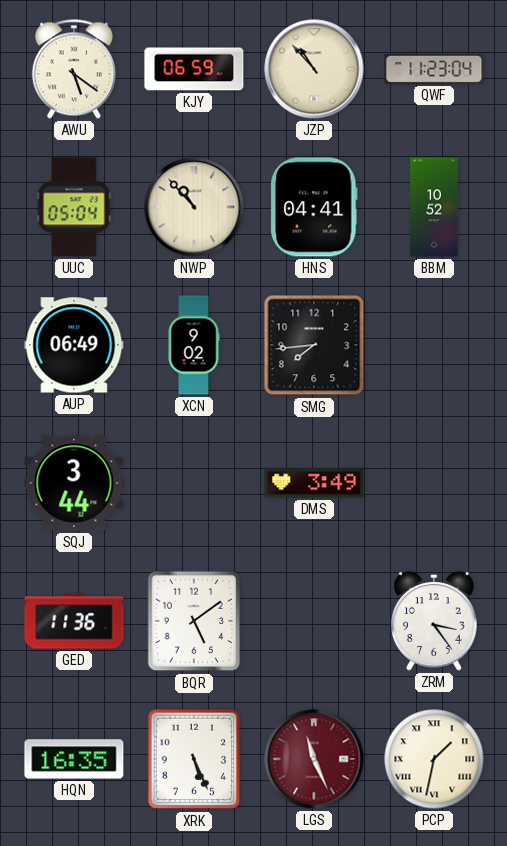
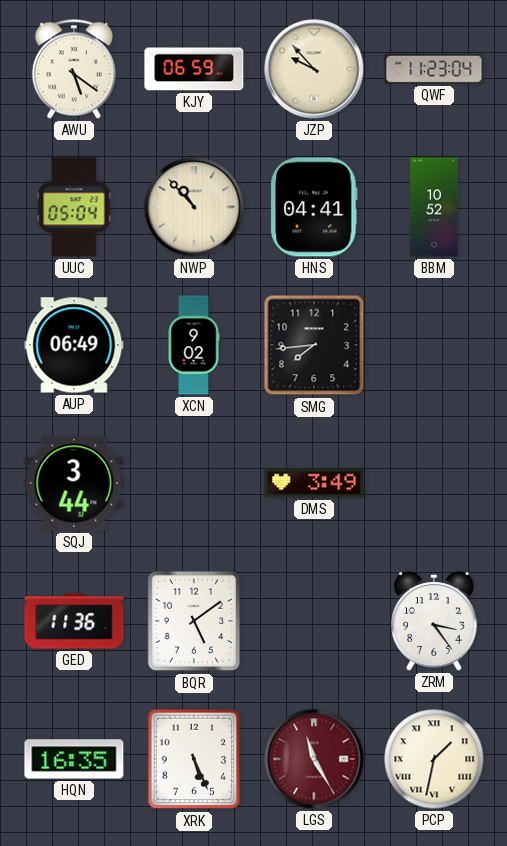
JZP: 10:53 -> 9:53
LGS: 11:26 -> 11:25
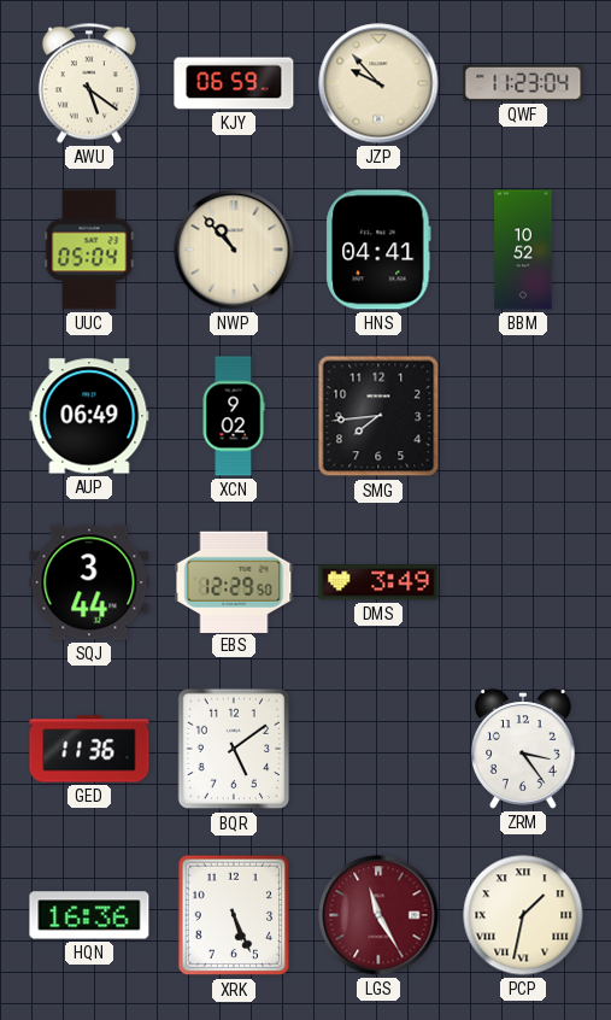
EBS: none -> 12:29
HQN: 16:35 -> 16:36
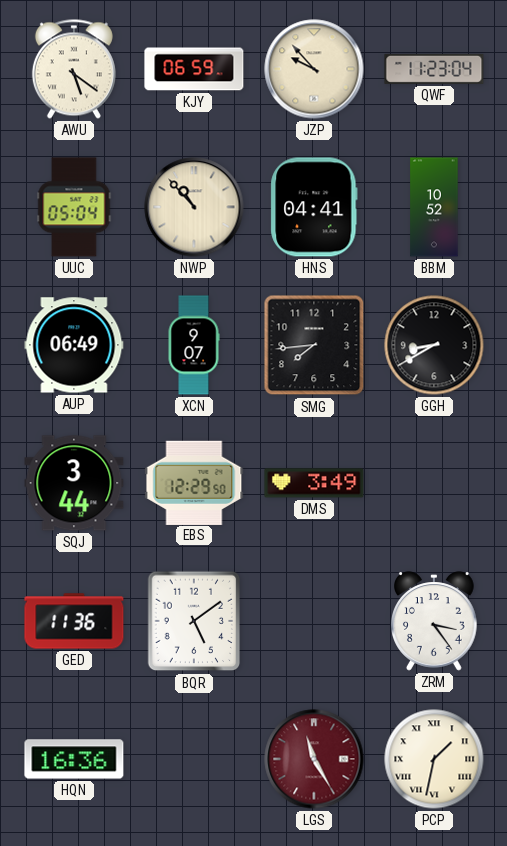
XCN: 9:02 -> 9:07
GGH: none -> 8:40
XRK: 5:26 -> none
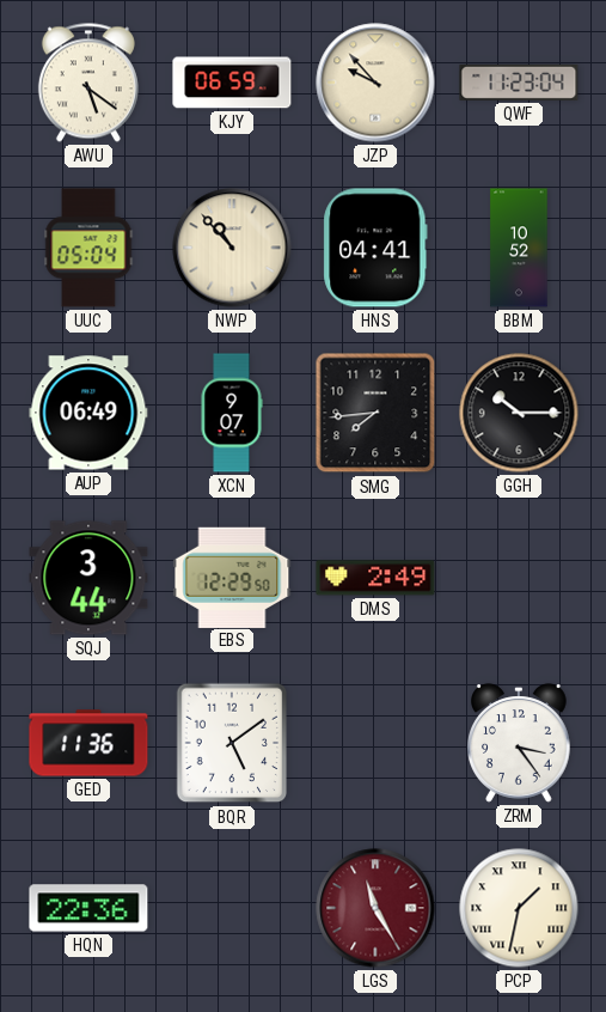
GGH: 8:40 -> 10:15
DMS: 3:49 -> 2:49
HQN: 16:36 -> 22:36
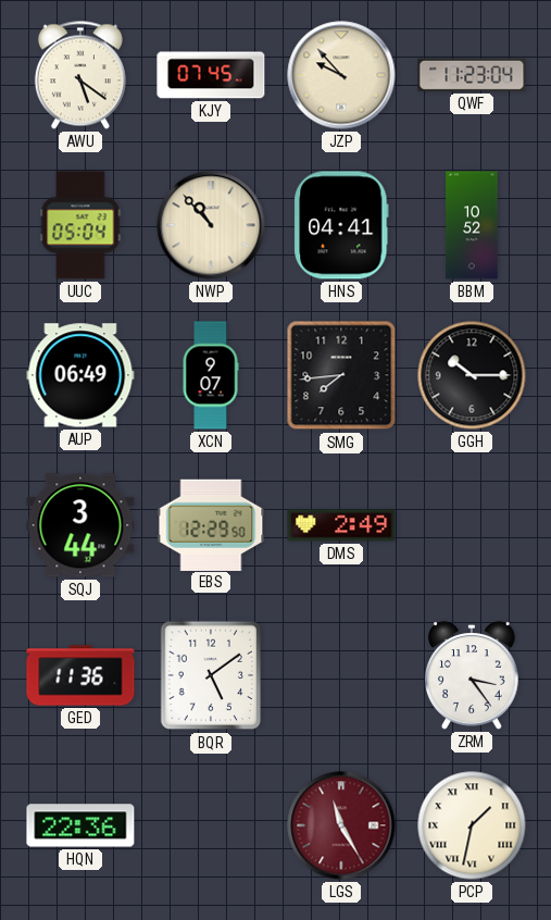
KJY: 06:59 -> 07:45
